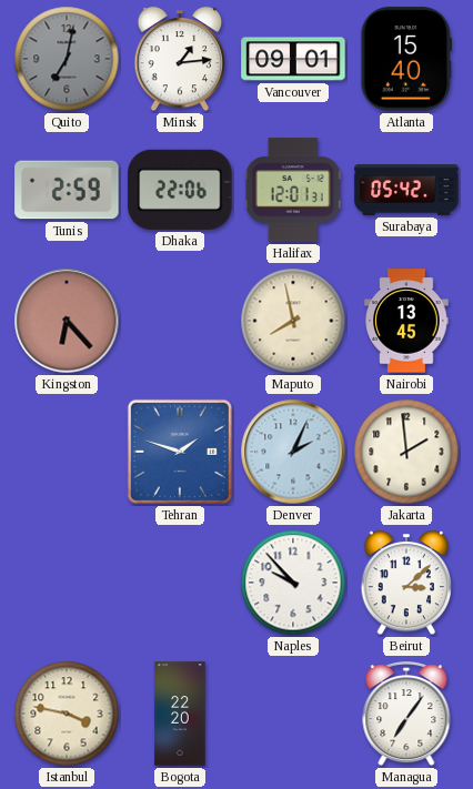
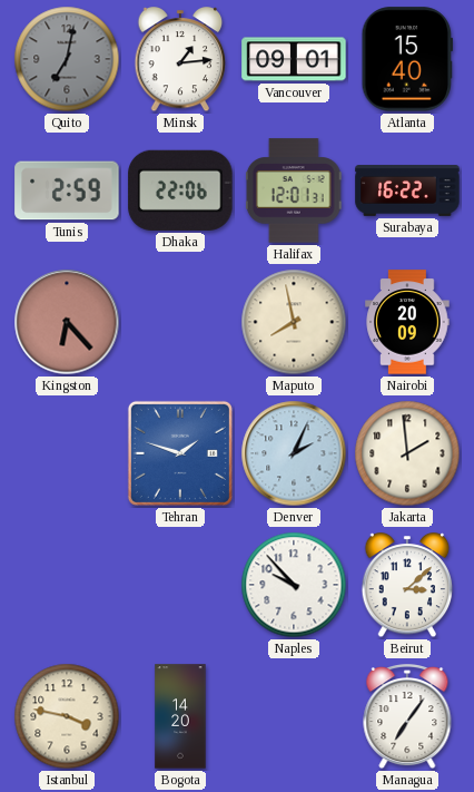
Surabaya: 05:42 -> 16:22
Nairobi: 13:45 -> 20:09
Bogota: 22:20 -> 14:20
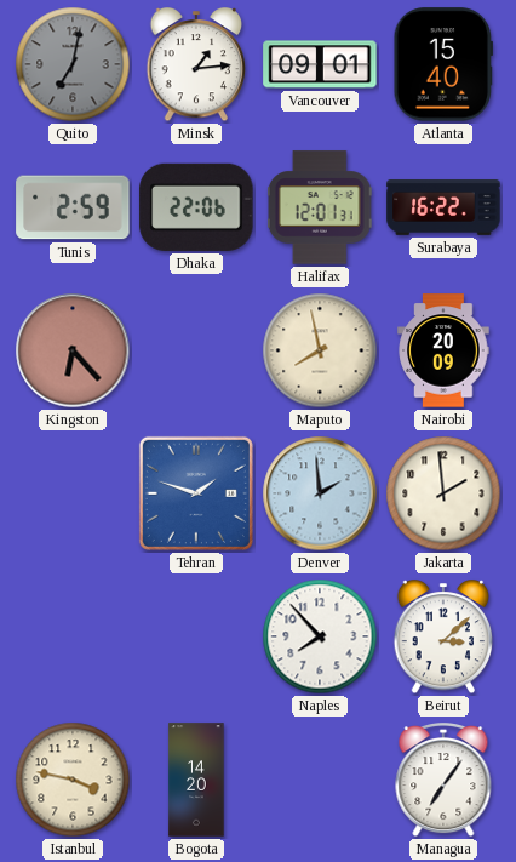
Denver: 2:04 -> 1:59
Naples: 9:53 -> 7:53
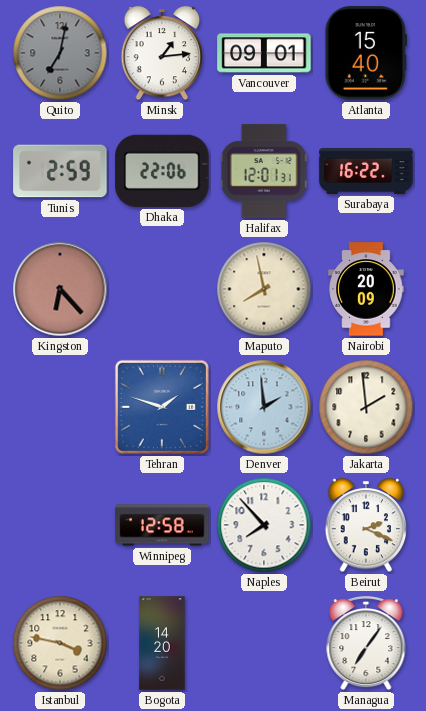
Winnipeg: none -> 12:58
Beirut: 3:08 -> 2:19
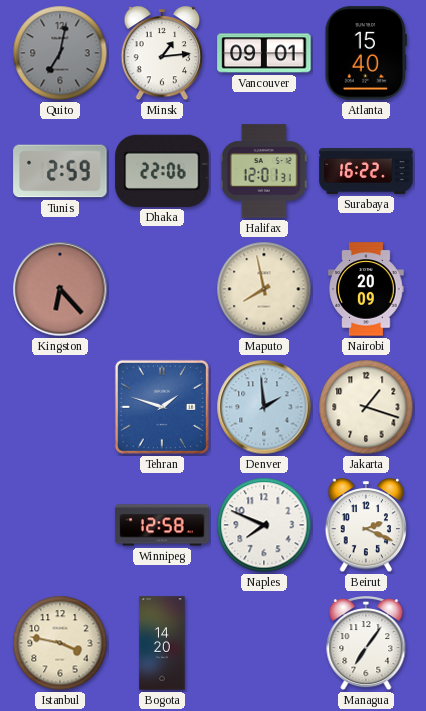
Jakarta: 1:59 -> 1:18
Naples: 7:53 -> 7:49
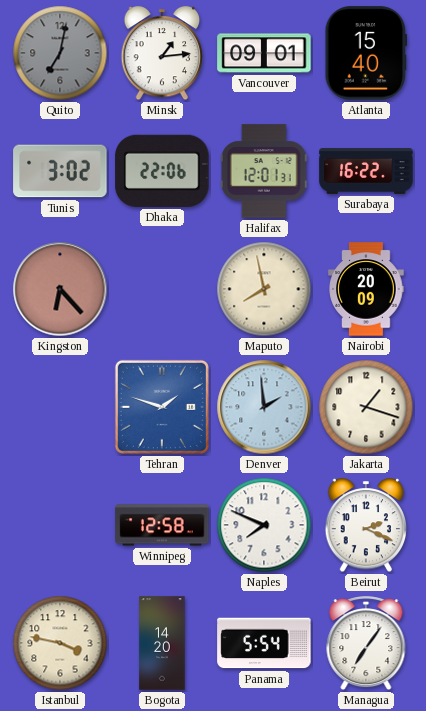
Tunis: 2:59 -> 3:02
Panama: none -> 5:54
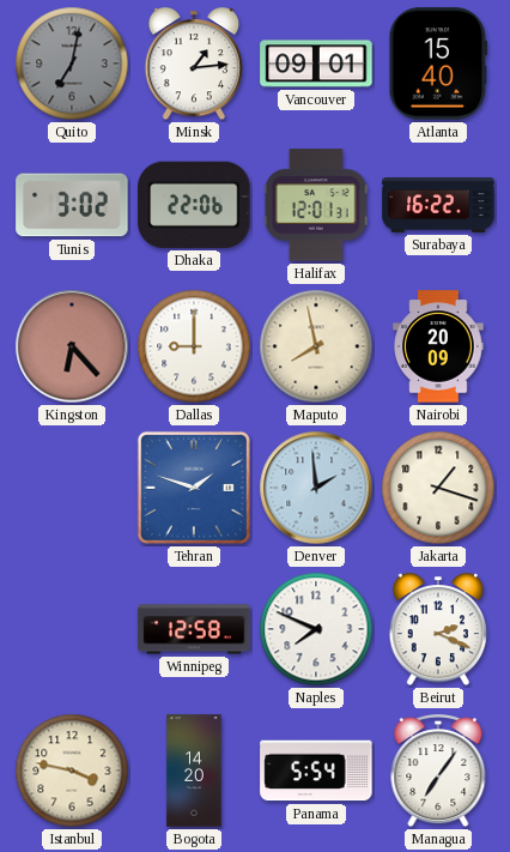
Dallas: none -> 9:00
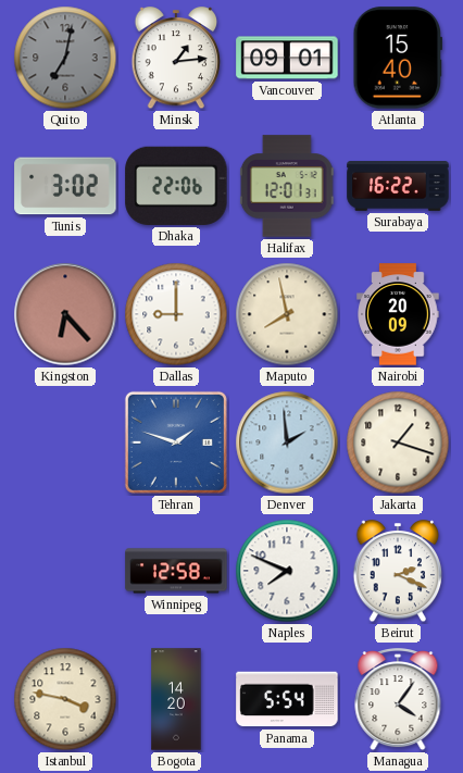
Managua: 7:06 -> 4:06
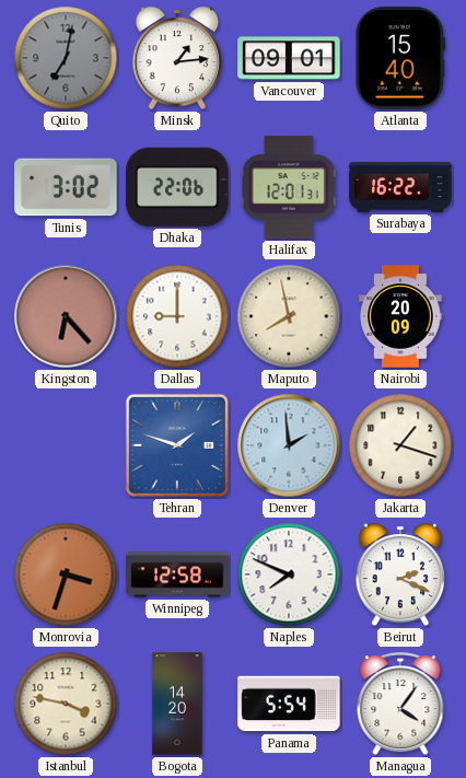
Monrovia: none -> 3:33
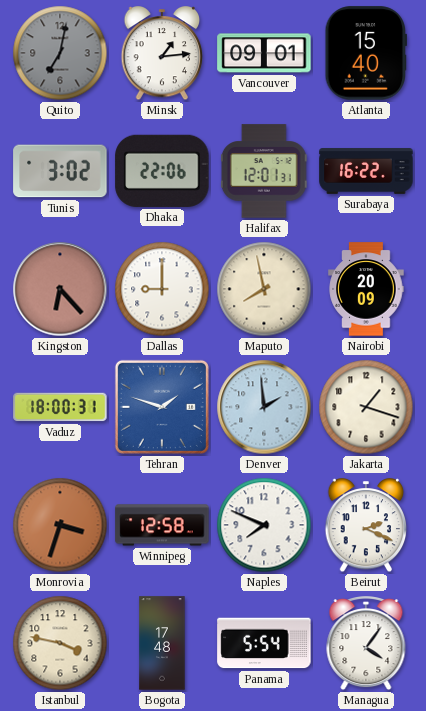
Vaduz: none -> 18:00
Bogota: 14:20 -> 17:48
